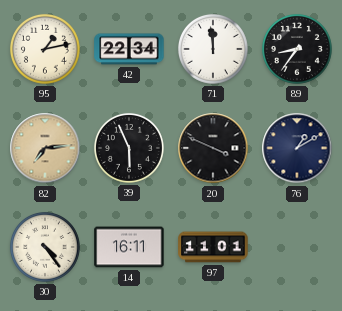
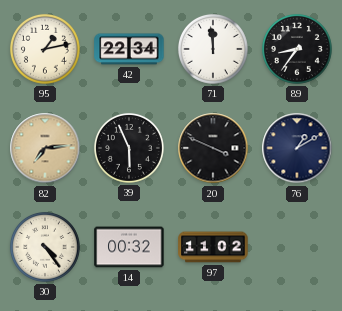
14: 16:11 -> 00:32
97: 11:01 -> 11:02
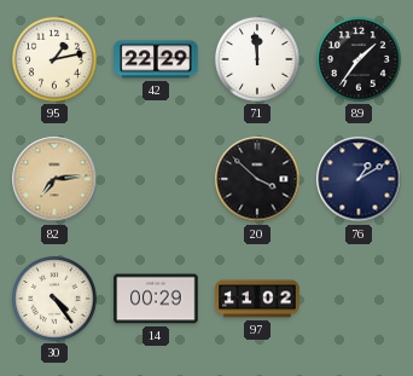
42: 22:34 -> 22:29
89: 8:36 -> 1:36
39: 5:56 -> none
20: 3:49 -> 3:52
14: 00:32 -> 00:29
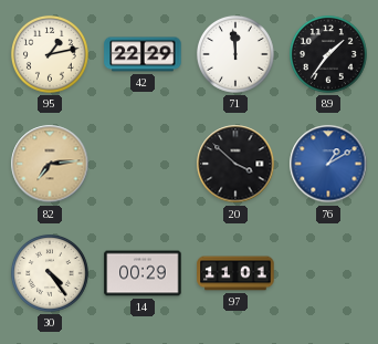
76 dial: navy -> blue
97: 11:02 -> 11:01
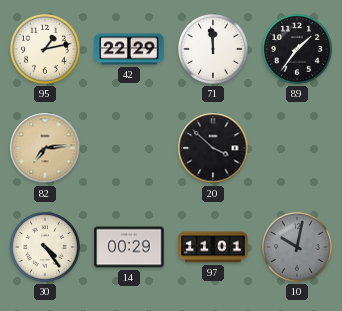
76: 1:10 -> none
10: none -> 10:02
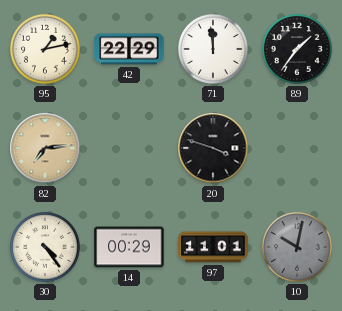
20: 3:52 -> 3:48
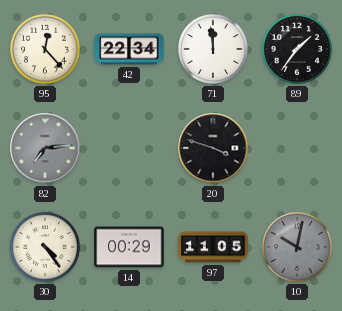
95: 1:13 -> 12:23
42: 22:29 -> 22:34
82 dial: champagne -> grey
97: 11:01 -> 11:05
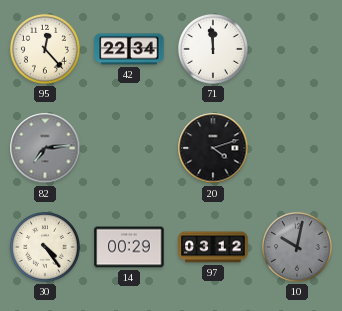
89: 1:36 -> none
20: 3:48 -> 4:12
97: 11:05 -> 03:12
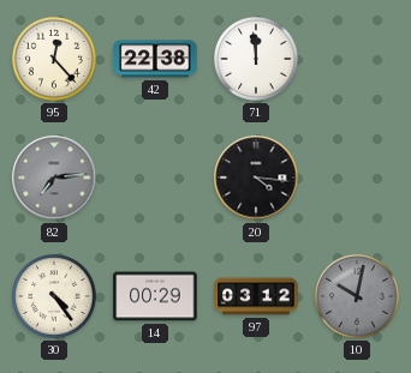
42: 22:34 -> 22:38
20: 4:12 -> 4:16
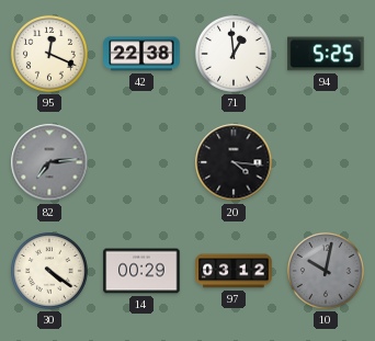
95: 12:23 -> 12:19
71: 11:59 -> 12:59
94: none -> 5:25
30: 4:24 -> 4:21
